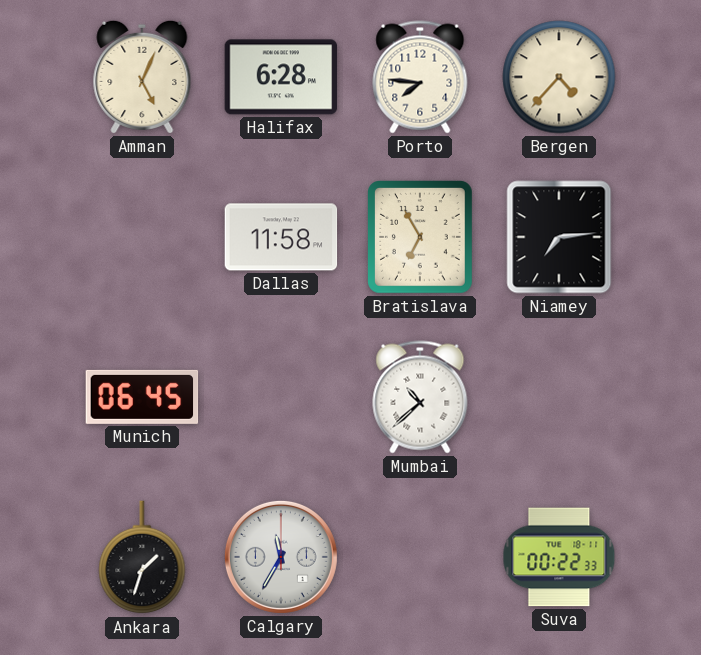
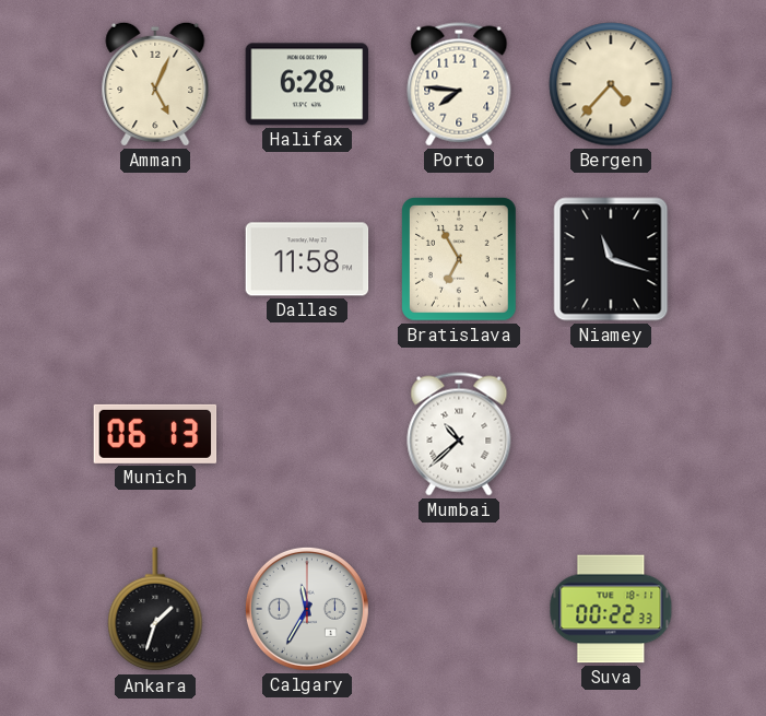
Niamey: 7:14 -> 11:18
Munich: 06:45 -> 06:13
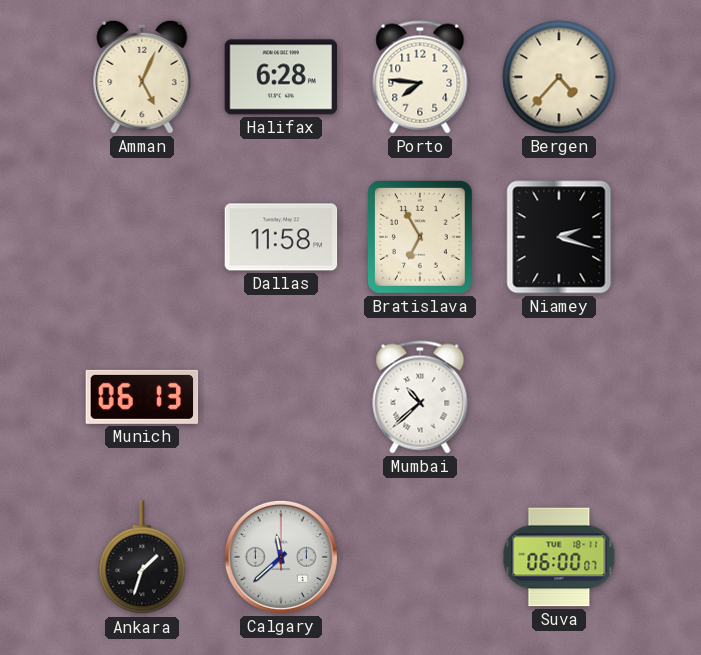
Niamey: 11:18 -> 2:18
Calgary: 11:35 -> 11:38
Suva: 00:22 -> 06:00
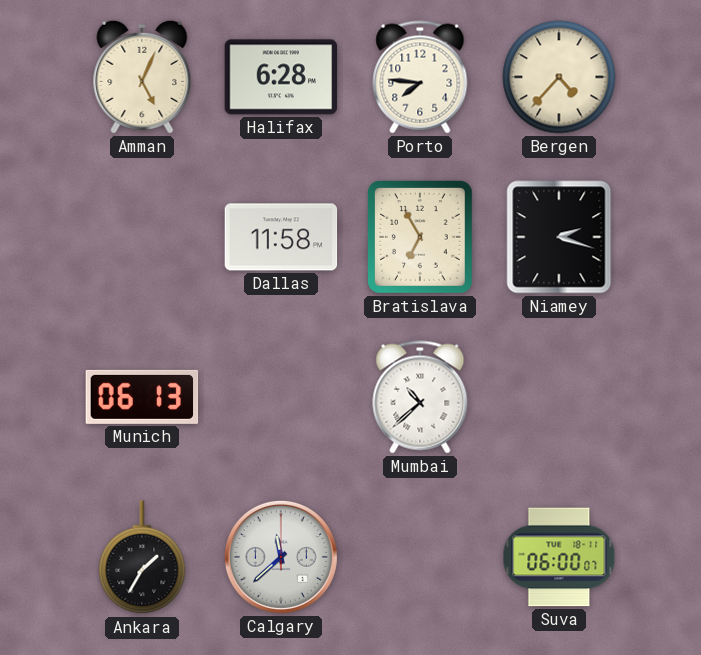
Ankara: 1:33 -> 1:35
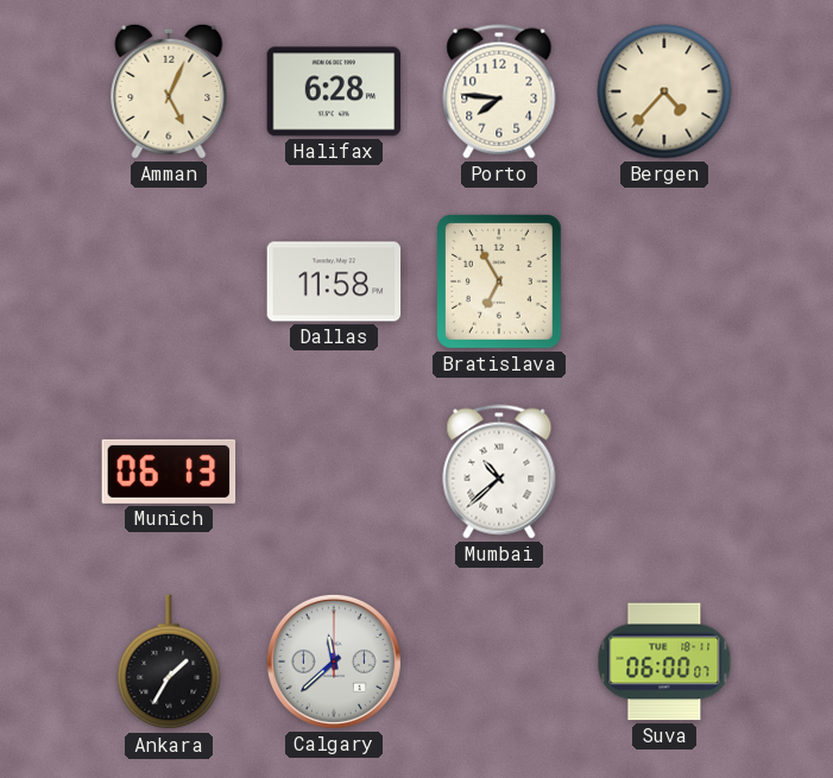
Niamey: 2:18 -> none
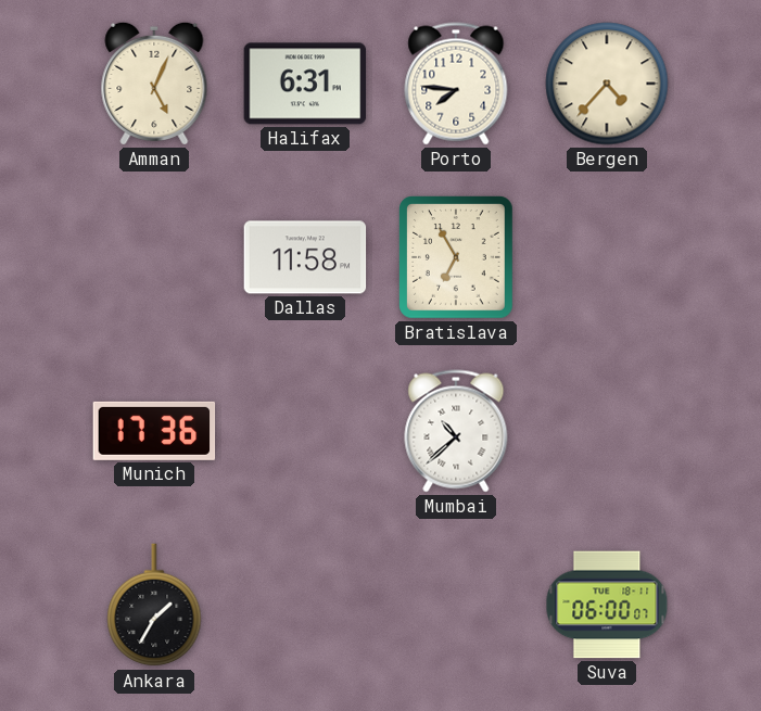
Halifax: 6:28 -> 6:31
Munich: 06:13 -> 17:36
Calgary: 11:38 -> none
